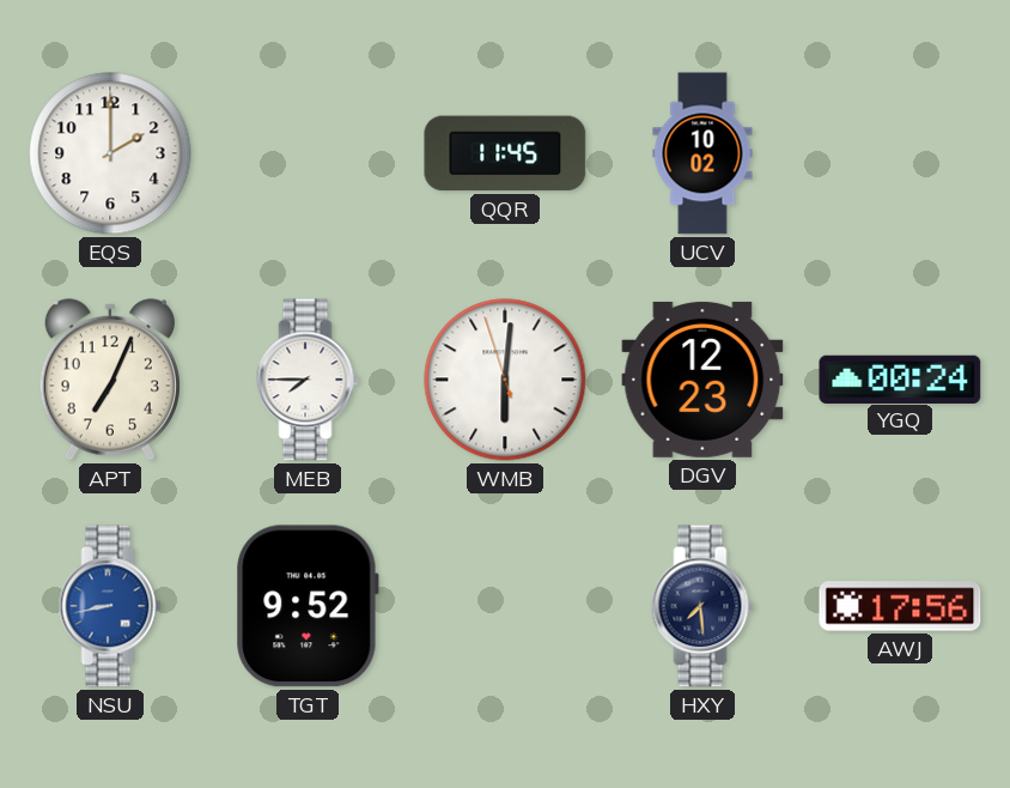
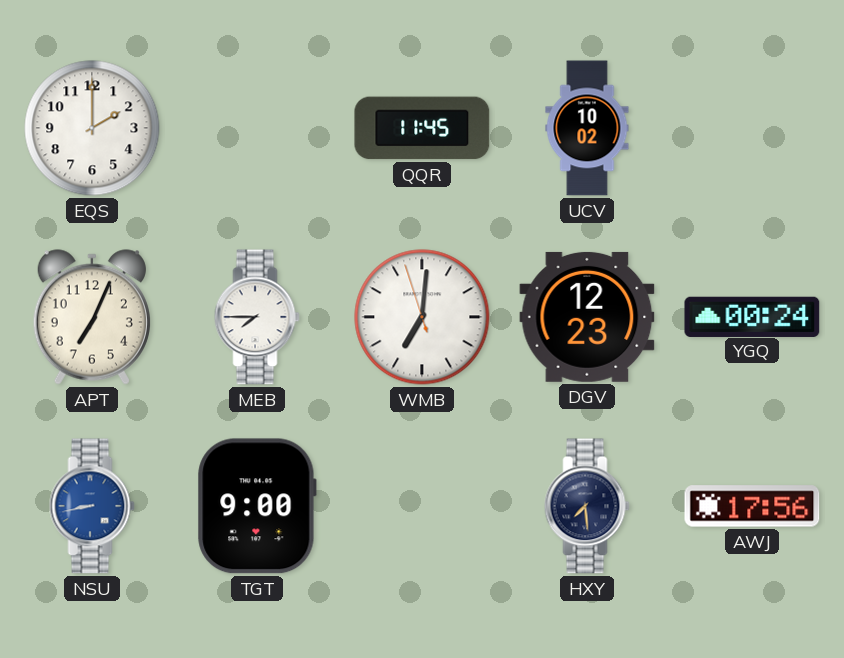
WMB: 6:00 -> 7:00
TGT: 9:52 -> 9:00
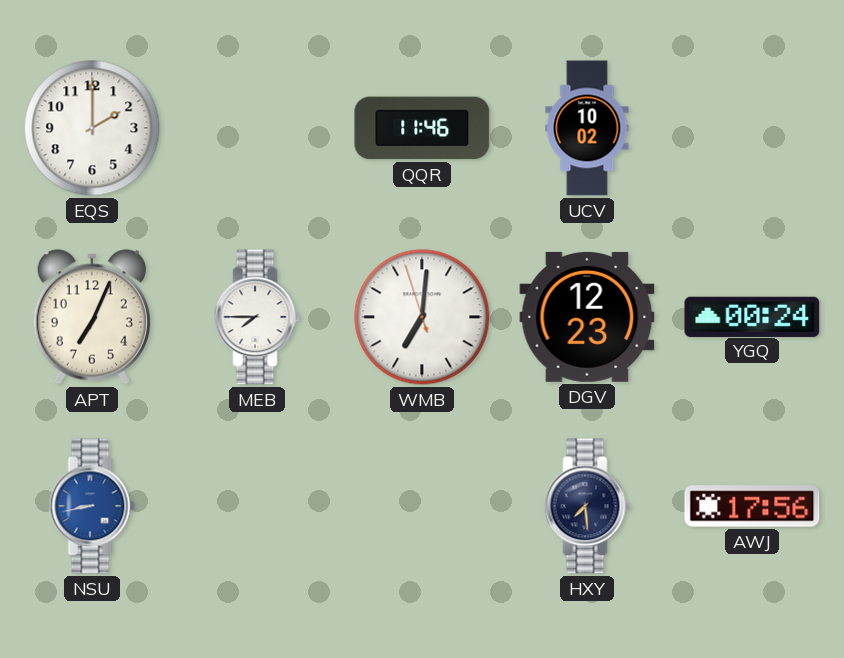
QQR: 11:45 -> 11:46
TGT: 9:00 -> none
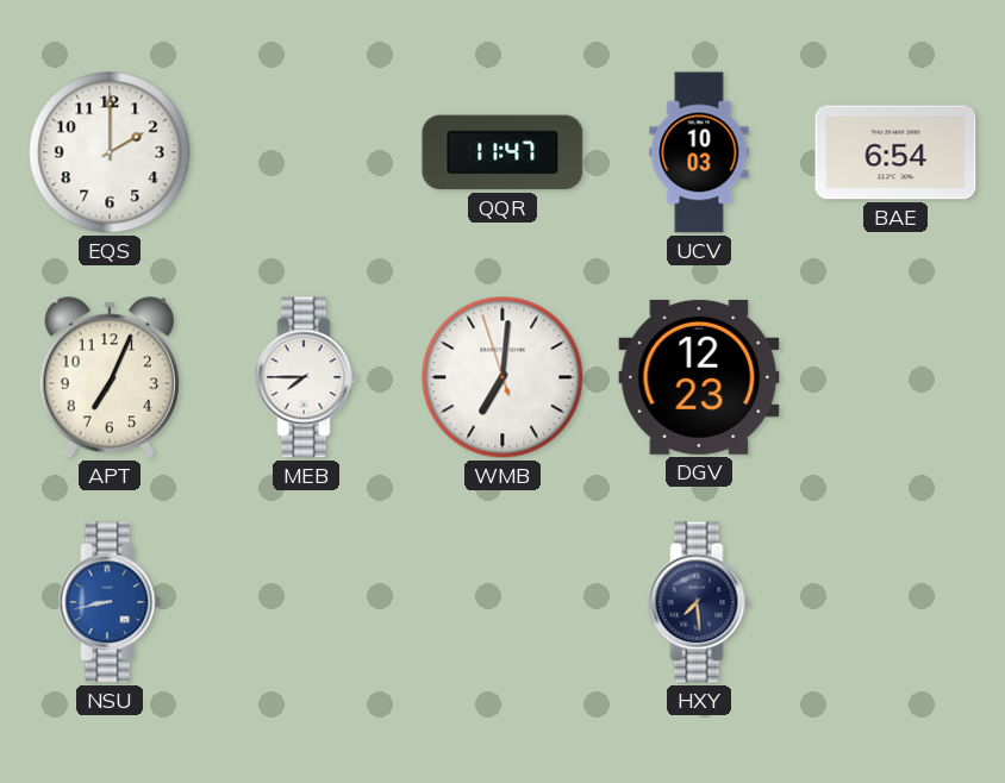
QQR: 11:46 -> 11:47
UCV: 10:02 -> 10:03
BAE: none -> 6:54
YGQ: 00:24 -> none
AWJ: 17:56 -> none
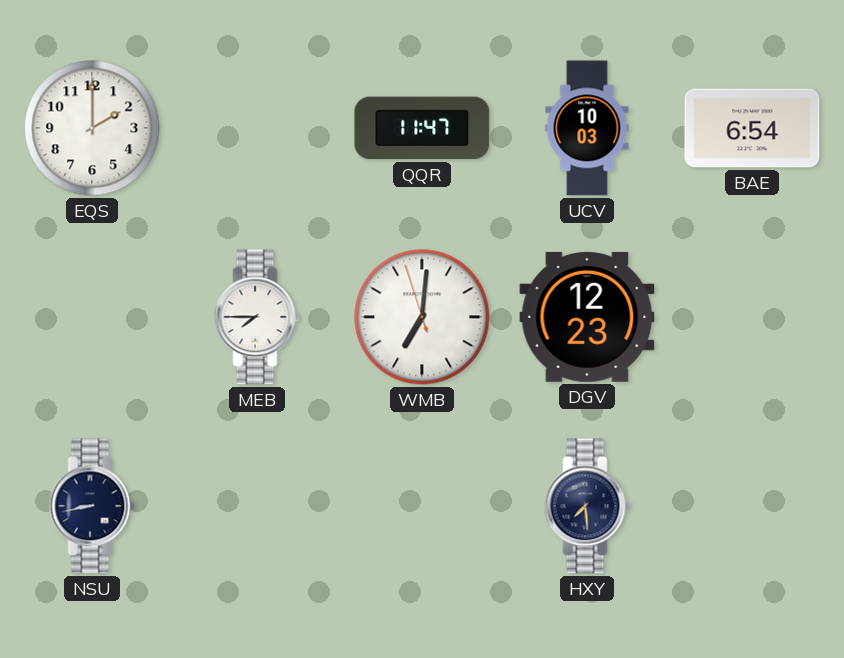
APT: 7:04 -> none
NSU dial: blue -> navy
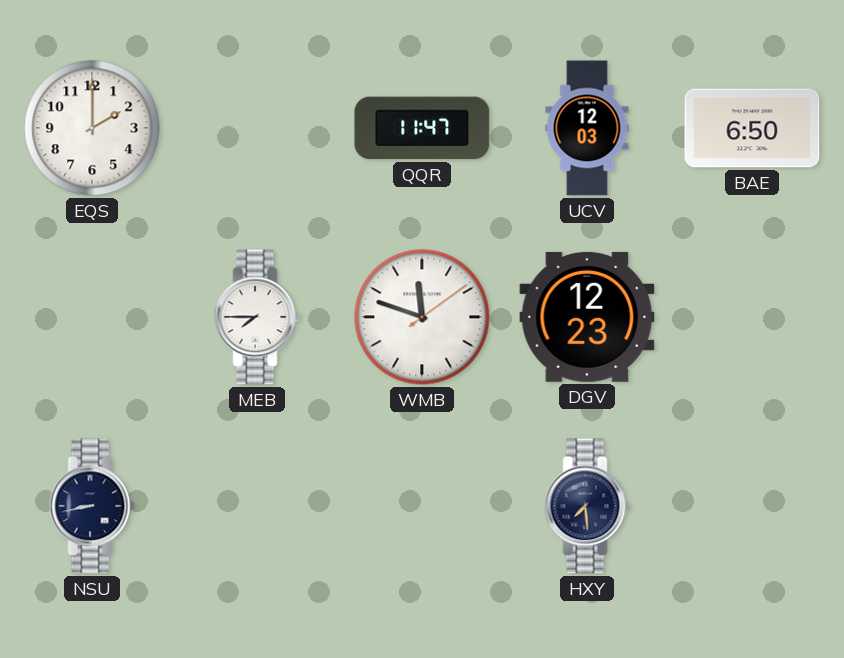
UCV: 10:03 -> 12:03
BAE: 6:54 -> 6:50
WMB: 7:00 -> 11:48
